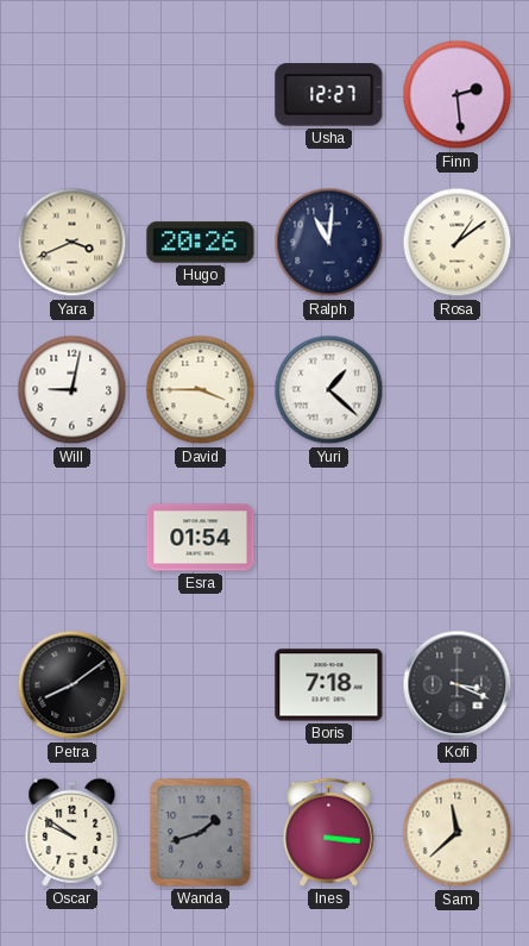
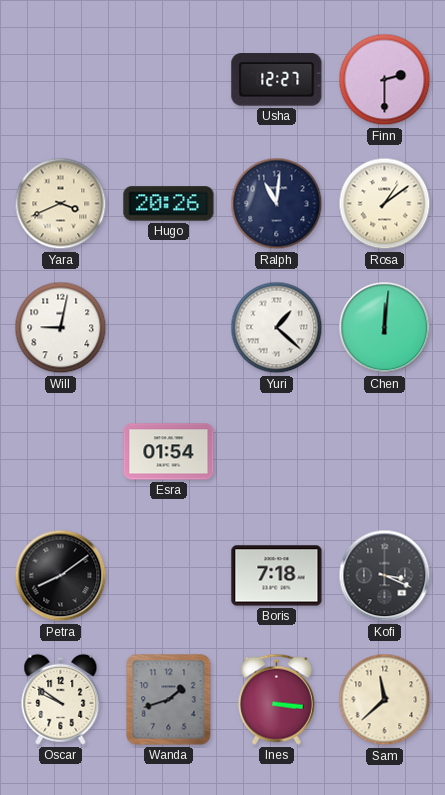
Finn: 2:29 -> 2:30
David: 3:45 -> none
Chen: none -> 12:01
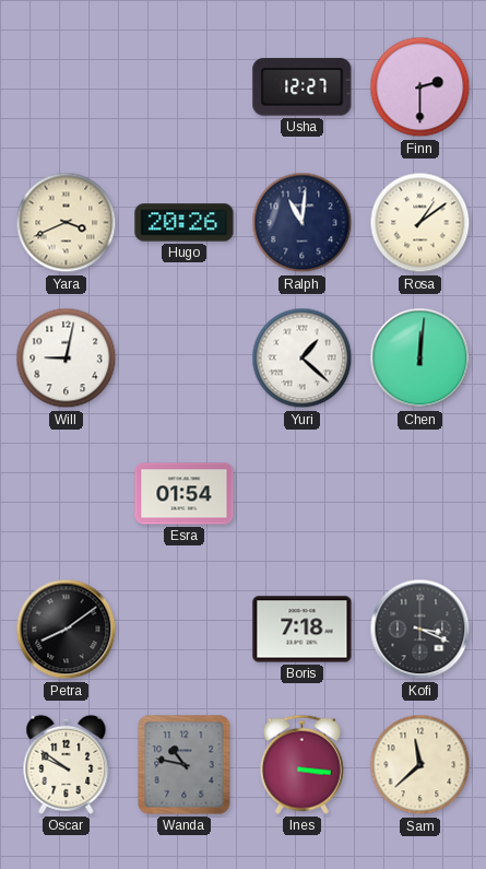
Wanda: 1:42 -> 10:47
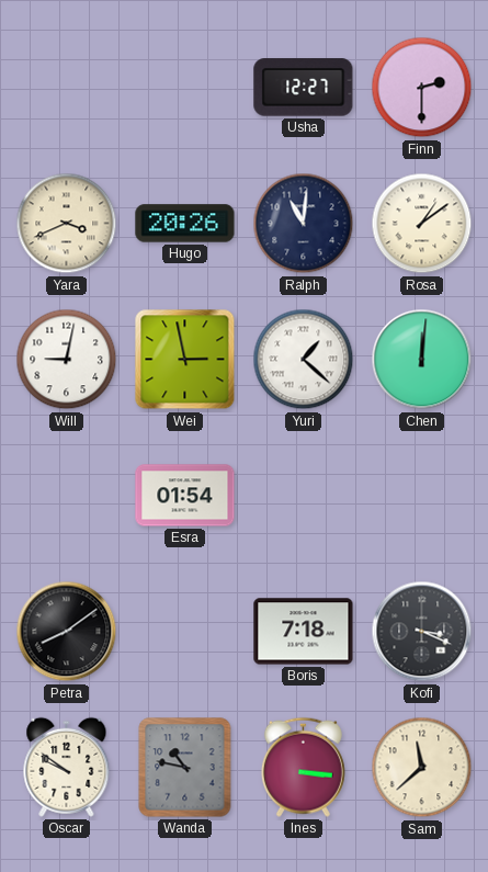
Wei: none -> 2:58
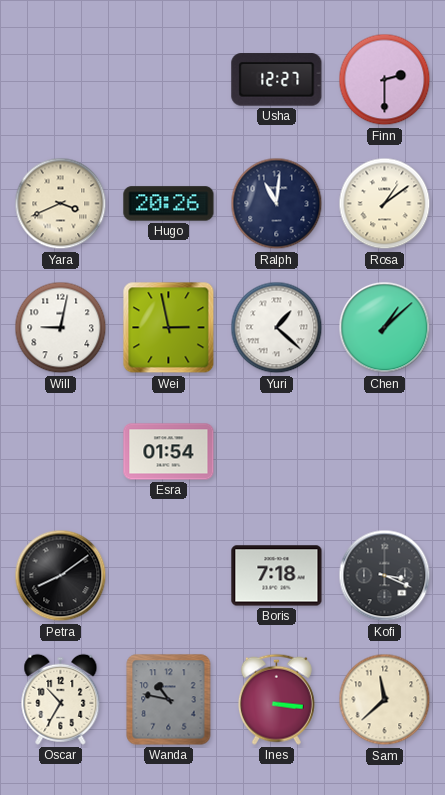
Chen: 12:01 -> 1:08
Oscar: 9:51 -> 10:35
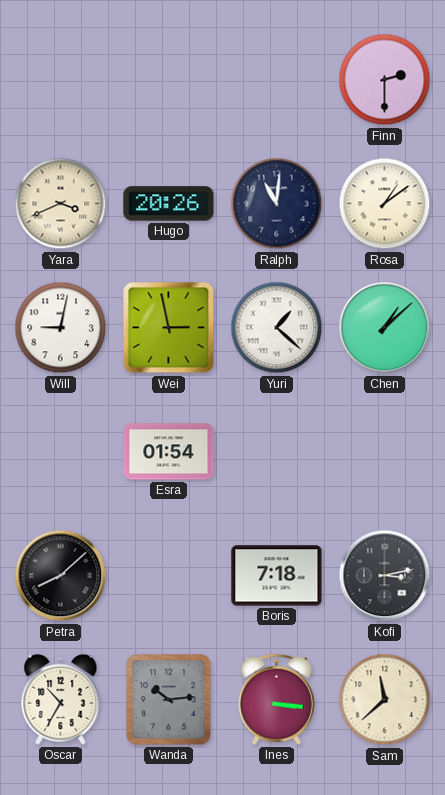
Usha: 12:27 -> none
Petra: 8:09 -> 8:08
Kofi: 3:19 -> 3:13
Wanda: 10:47 -> 10:14
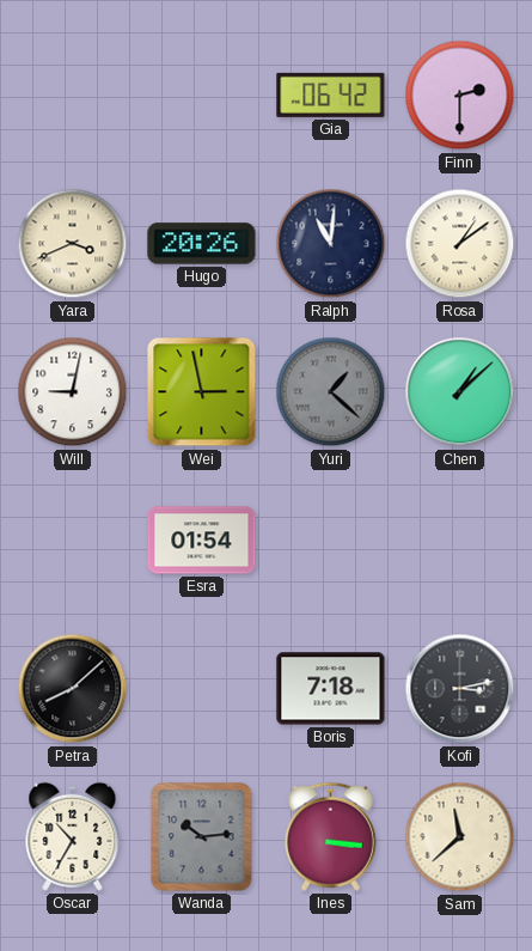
Gia: none -> 06:42
Yuri dial: white -> grey
